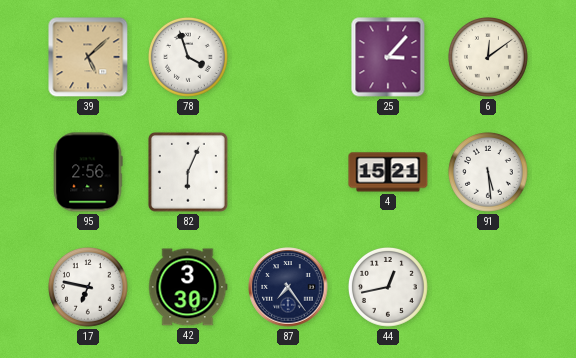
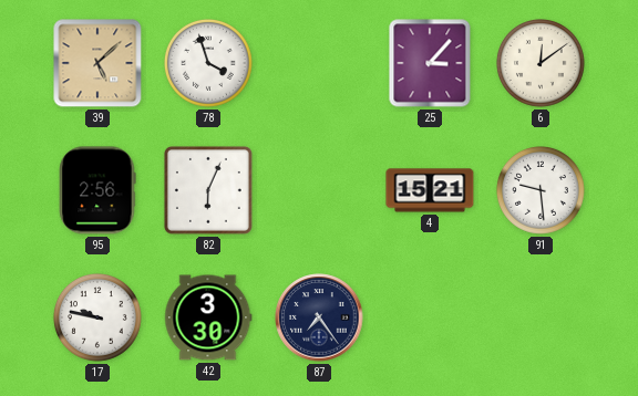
91: 5:29 -> 9:29
17: 6:47 -> 9:47
44: 12:43 -> none
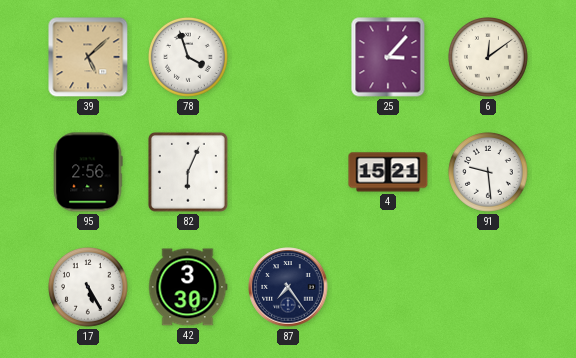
17: 9:47 -> 5:25
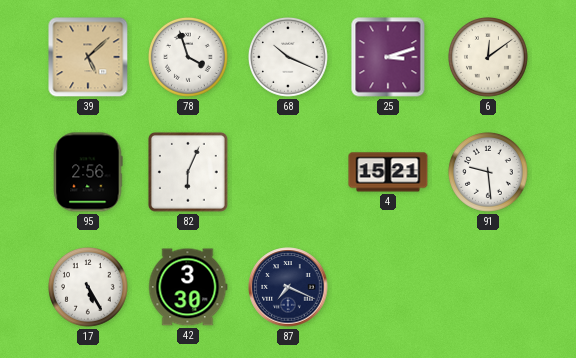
68: none -> 10:19
25: 3:07 -> 3:12
87: 7:24 -> 7:19
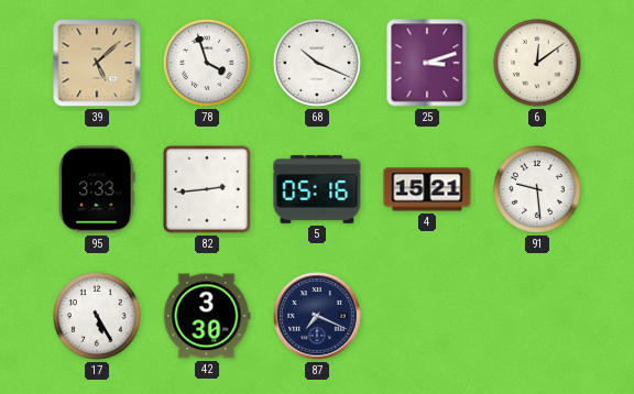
95: 2:56 -> 3:33
82: 6:04 -> 2:44
5: none -> 05:16
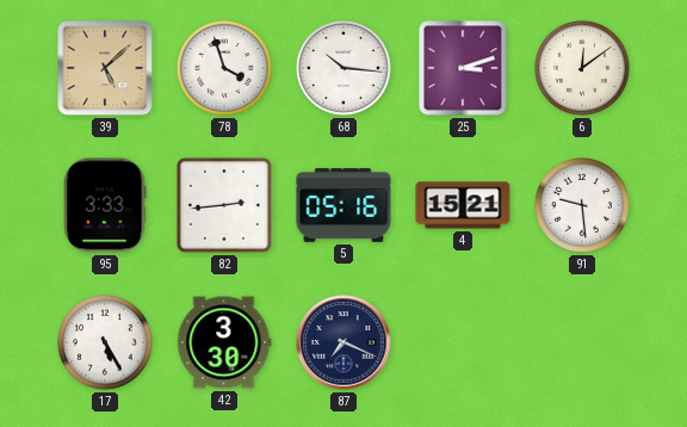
68: 10:19 -> 10:16
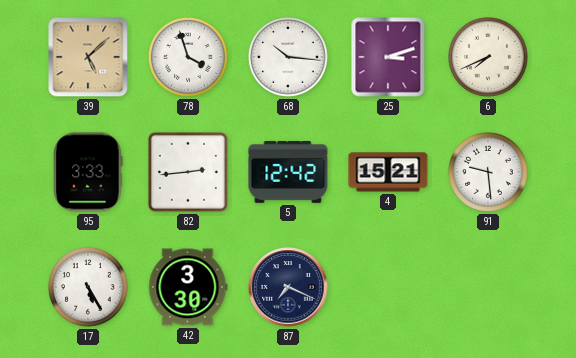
6: 12:09 -> 7:41
5: 05:16 -> 12:42
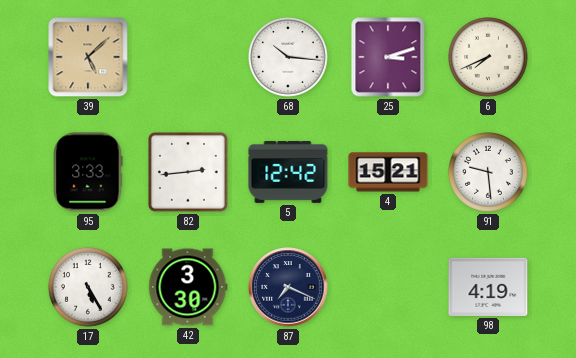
78: 3:57 -> none
98: none -> 4:19
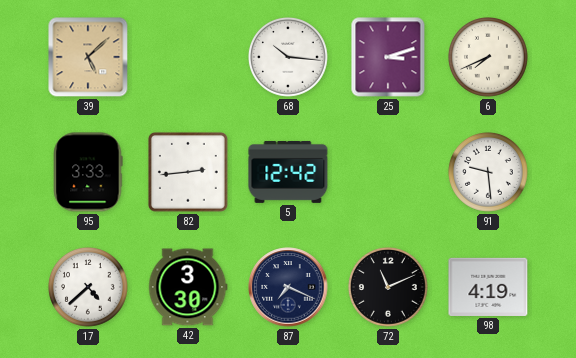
4: 15:21 -> none
17: 5:25 -> 4:38
72: none -> 11:11
